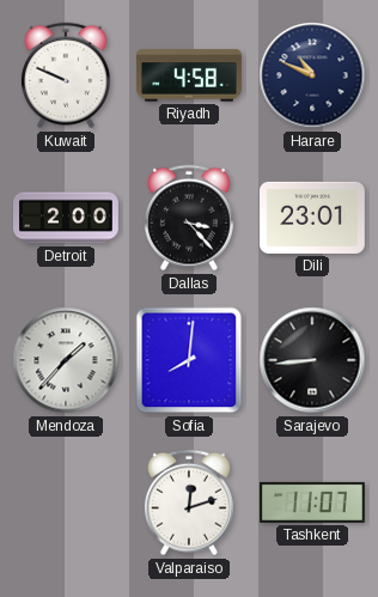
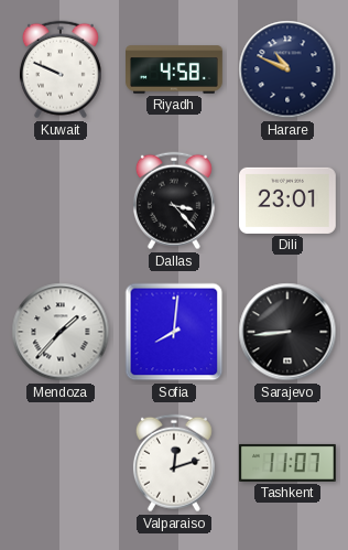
Detroit: 2:00 -> none
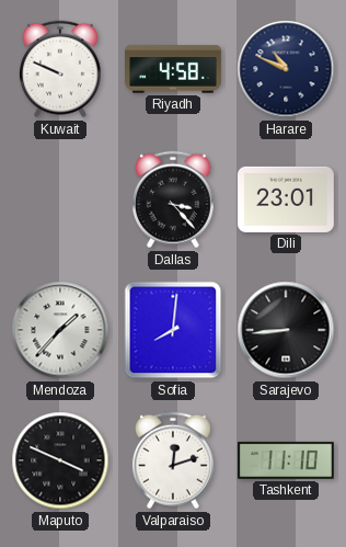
Maputo: none -> 3:49
Tashkent: 11:07 -> 11:10
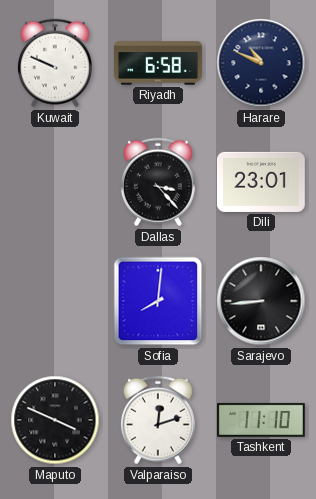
Riyadh: 4:58 -> 6:58
Mendoza: 1:37 -> none
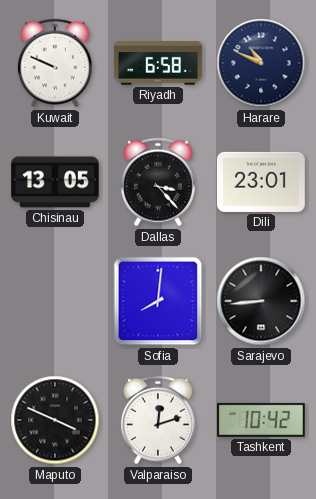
Chisinau: none -> 13:05
Tashkent: 11:10 -> 10:42
